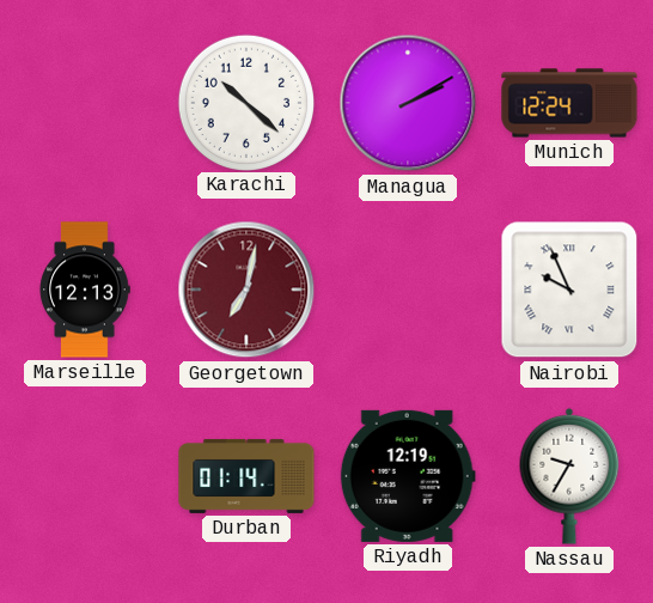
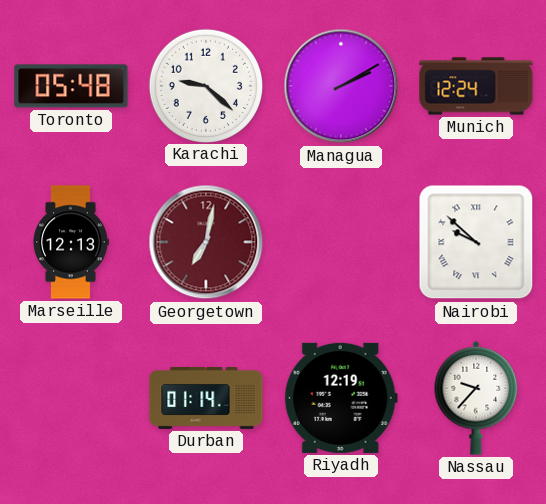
Toronto: none -> 05:48
Karachi: 10:22 -> 9:22
Nairobi: 9:56 -> 9:52
Nassau: 9:35 -> 9:37
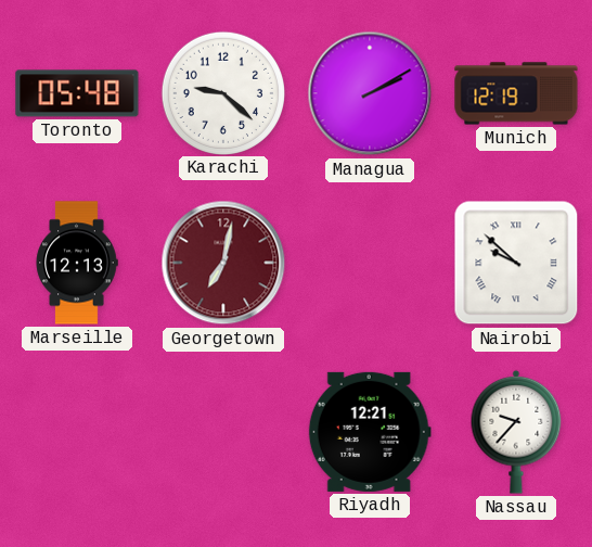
Munich: 12:24 -> 12:19
Durban: 01:14 -> none
Riyadh: 12:19 -> 12:21
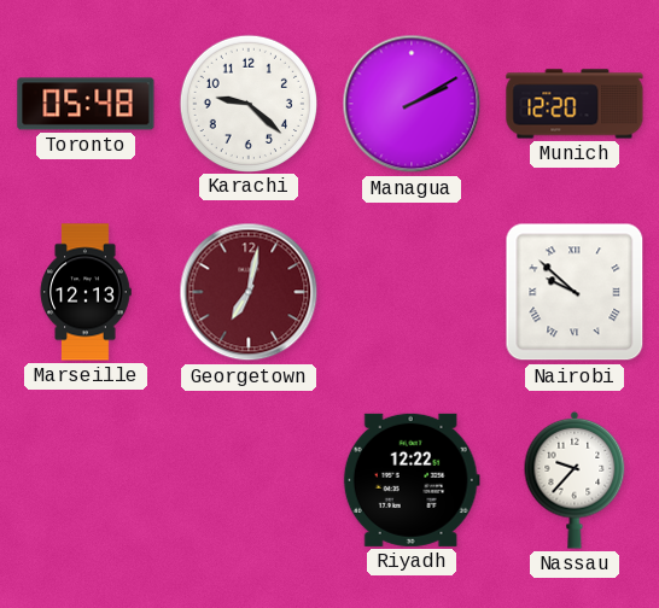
Munich: 12:19 -> 12:20
Riyadh: 12:21 -> 12:22
